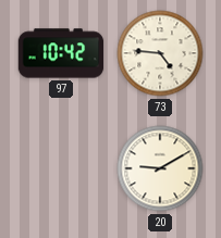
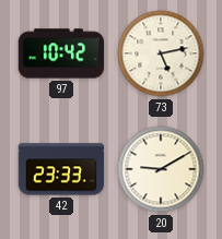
73: 4:46 -> 5:13
42: none -> 23:33
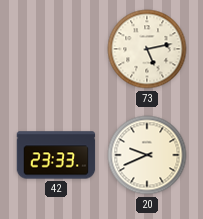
97: 10:42 -> none
20: 9:10 -> 9:41
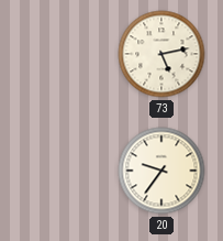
42: 23:33 -> none
20: 9:41 -> 9:36
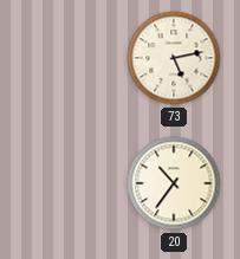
20: 9:36 -> 10:36
